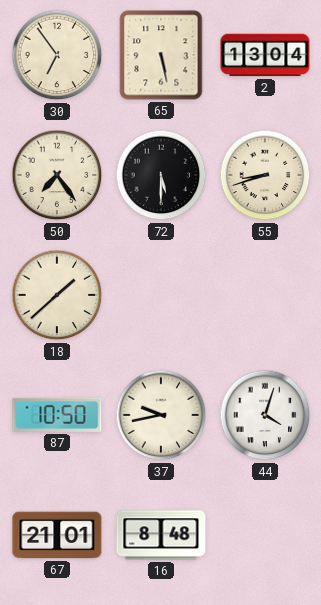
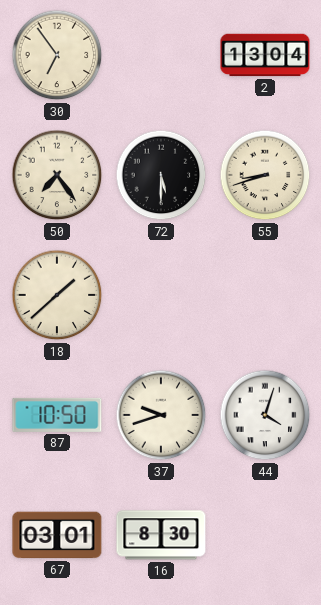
65: 5:28 -> none
37: 9:43 -> 9:42
67: 21:01 -> 03:01
16: 8:48 -> 8:30
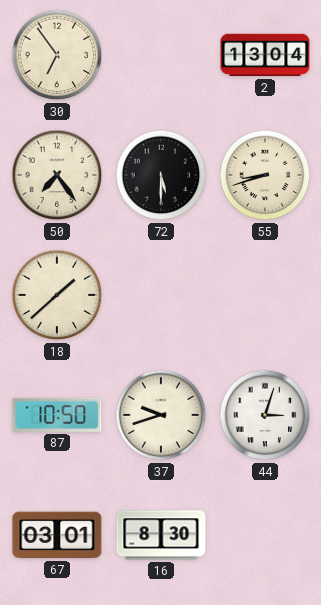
44: 4:03 -> 3:03
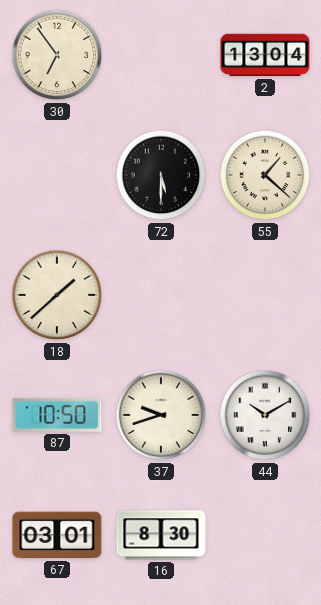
50: 7:24 -> none
55: 8:42 -> 1:22
44: 3:03 -> 10:10
